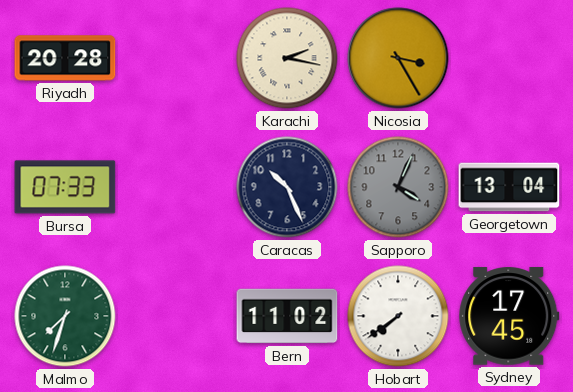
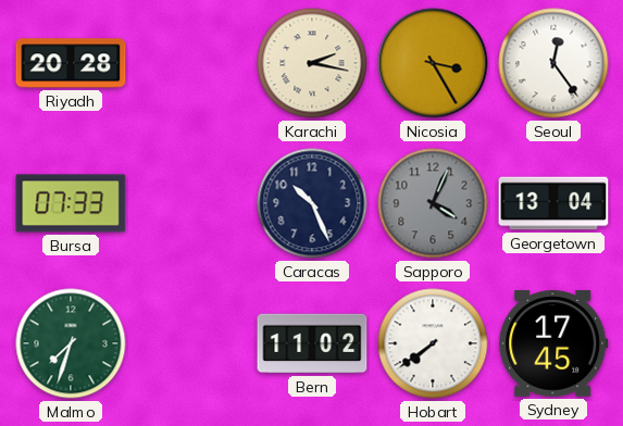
Seoul: none -> 12:24
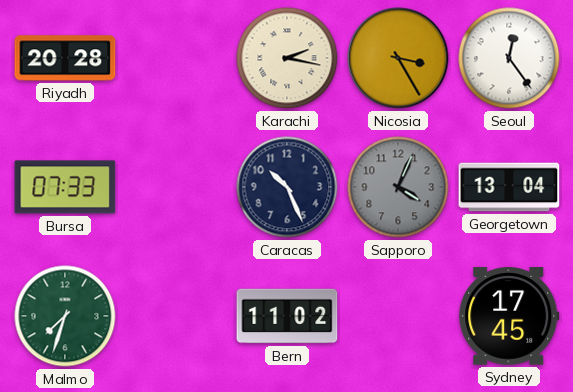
Hobart: 7:39 -> none
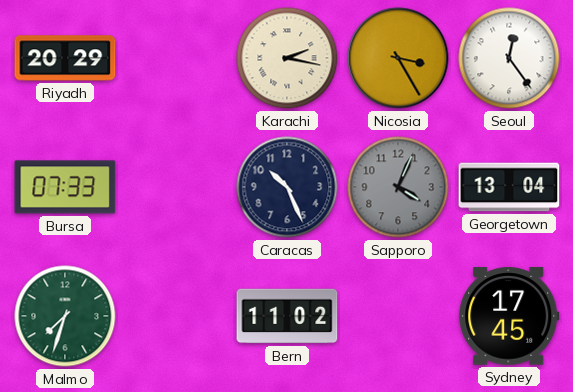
Riyadh: 20:28 -> 20:29
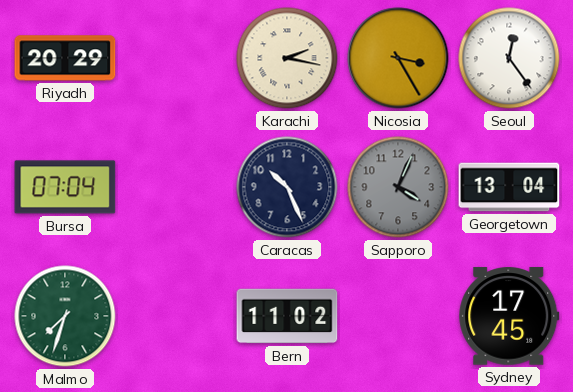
Bursa: 07:33 -> 07:04
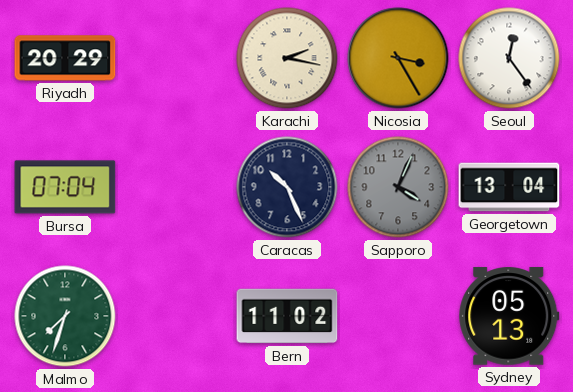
Sydney: 17:45 -> 05:13
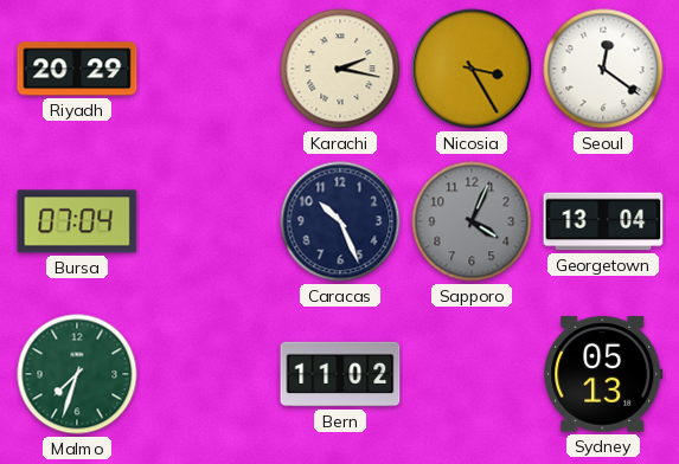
Seoul: 12:24 -> 12:21
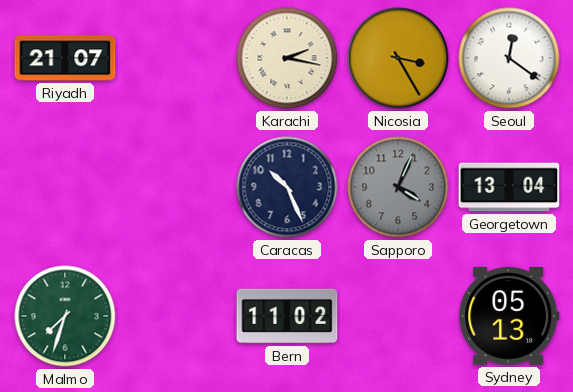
Riyadh: 20:29 -> 21:07
Bursa: 07:04 -> none
